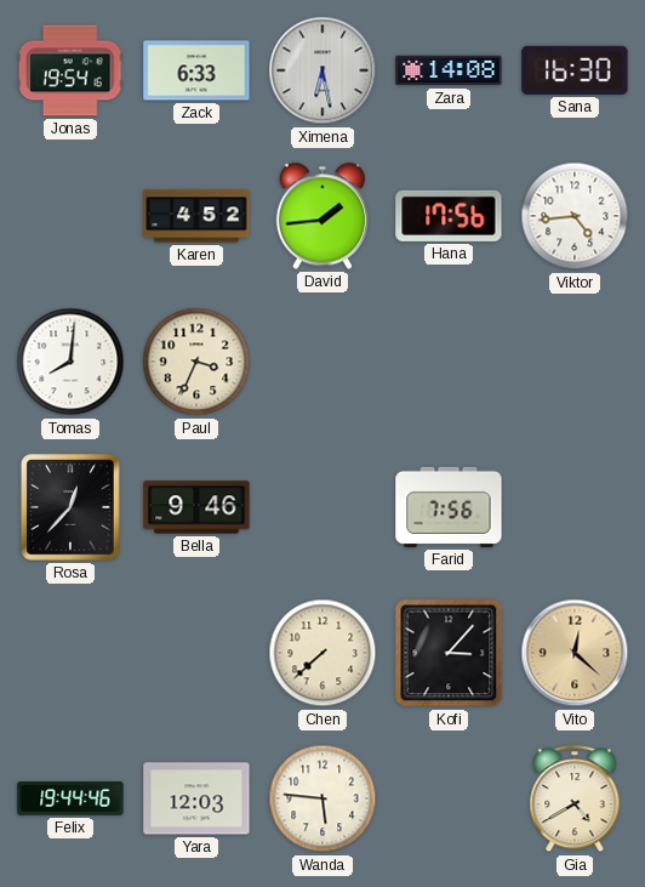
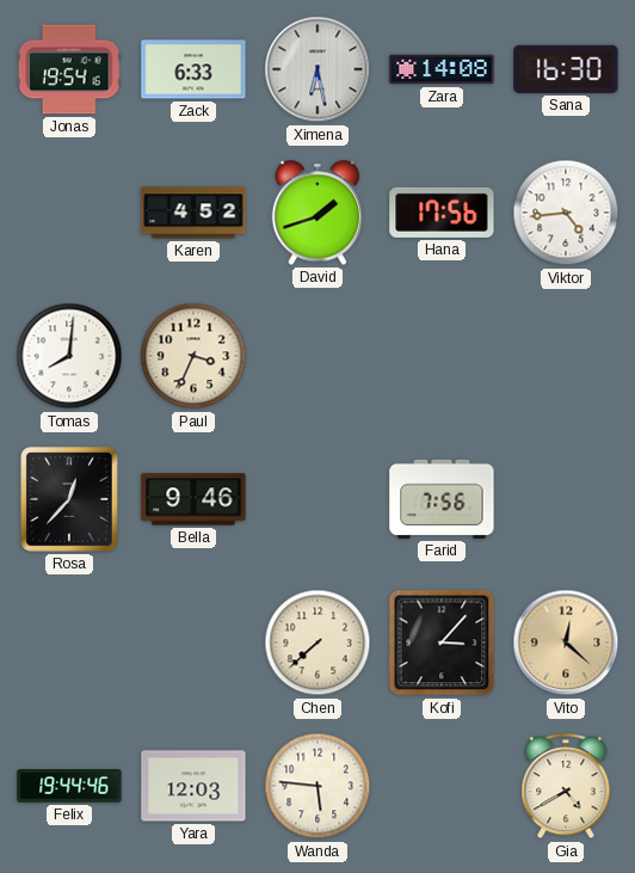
David: 1:44 -> 1:42
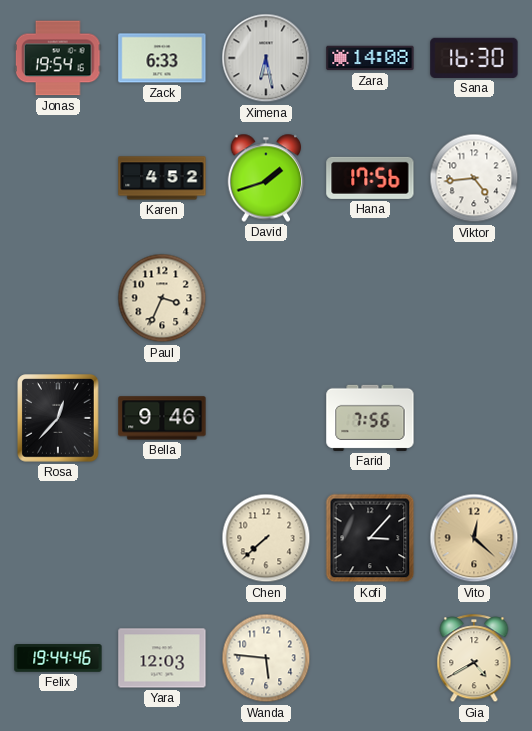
Tomas: 8:01 -> none
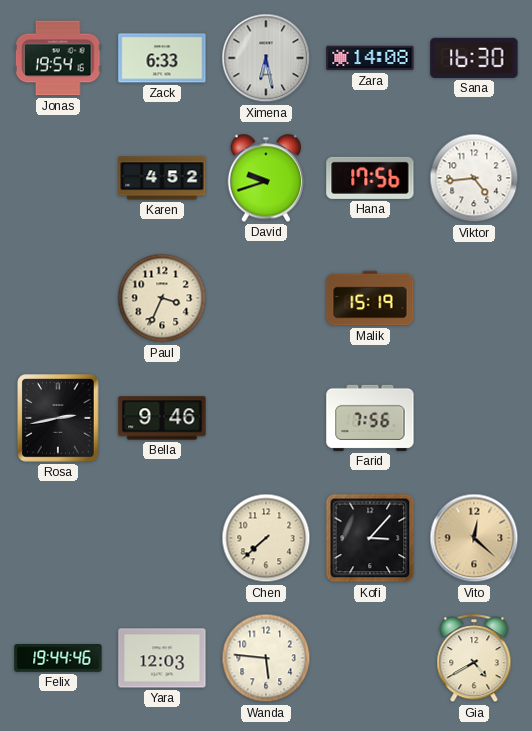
David: 1:42 -> 9:42
Malik: none -> 15:19
Rosa: 12:37 -> 2:43
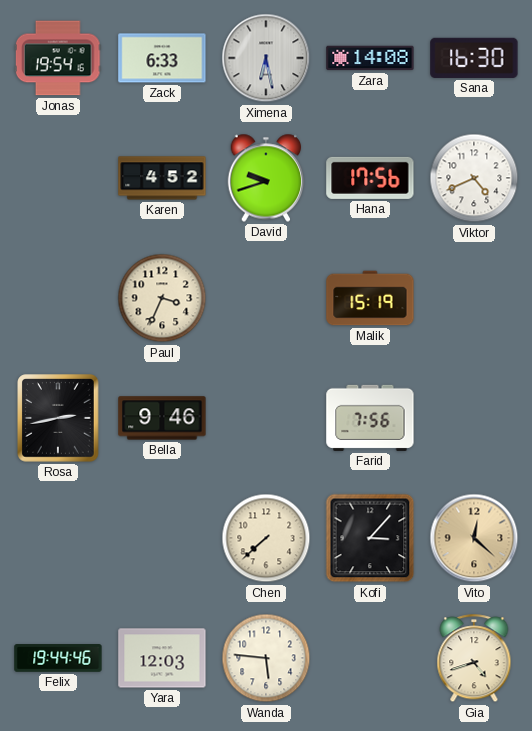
Viktor: 4:44 -> 4:41
Gia: 4:40 -> 4:42
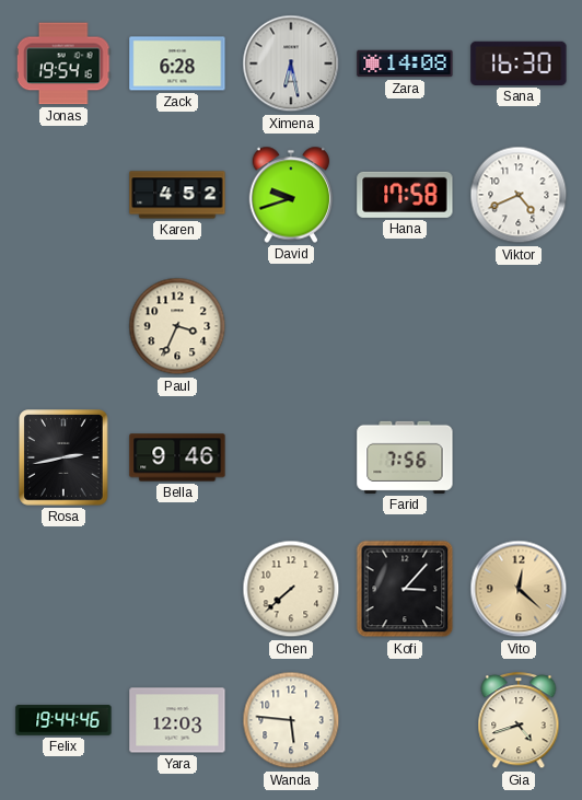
Zack: 6:33 -> 6:28
Hana: 17:56 -> 17:58
Malik: 15:19 -> none
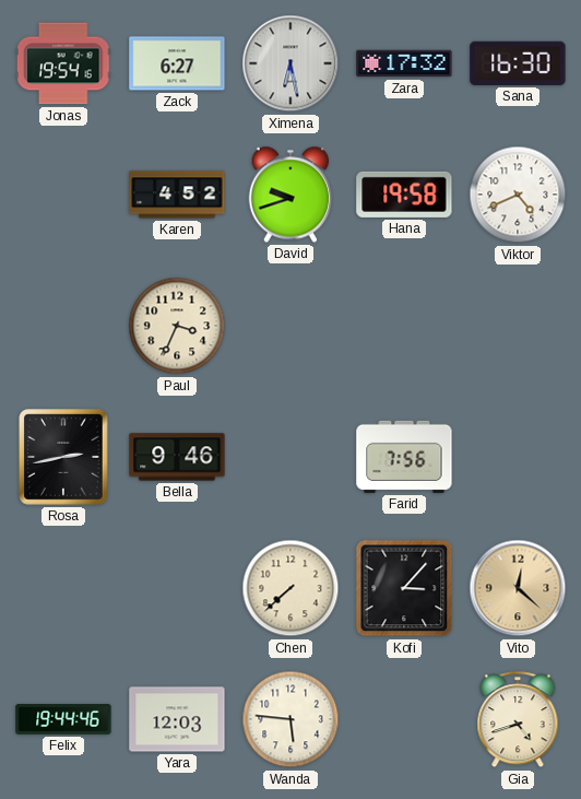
Zack: 6:28 -> 6:27
Zara: 14:08 -> 17:32
Hana: 17:58 -> 19:58
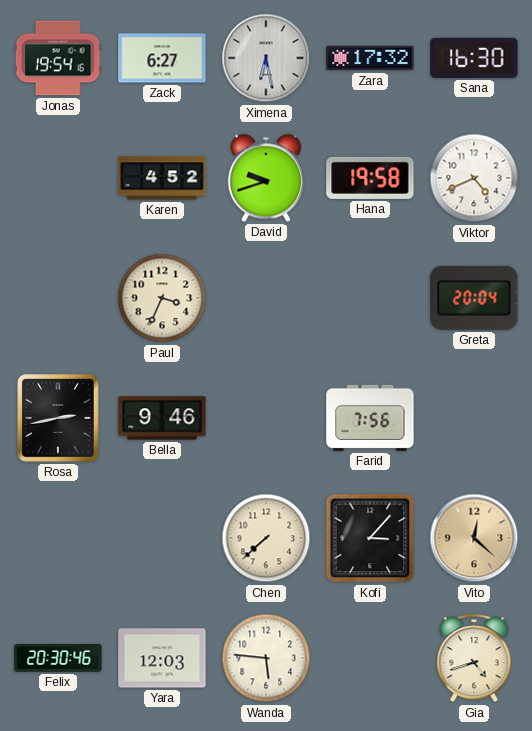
Greta: none -> 20:04
Felix: 19:44 -> 20:30
